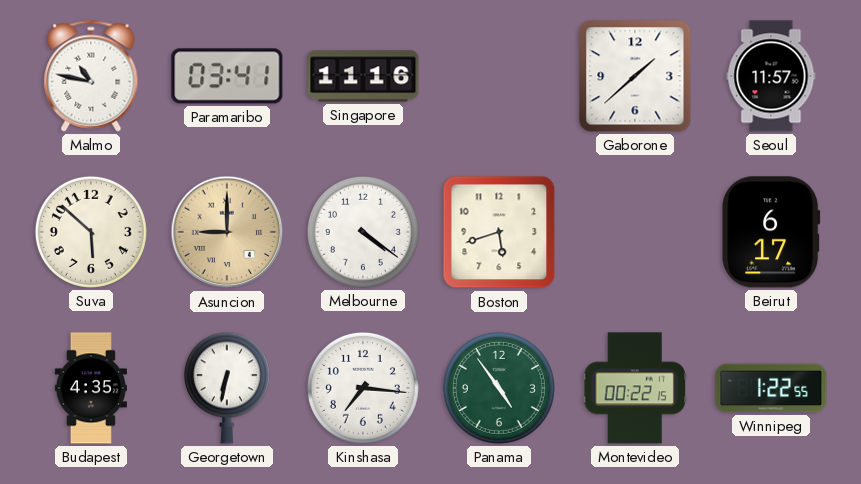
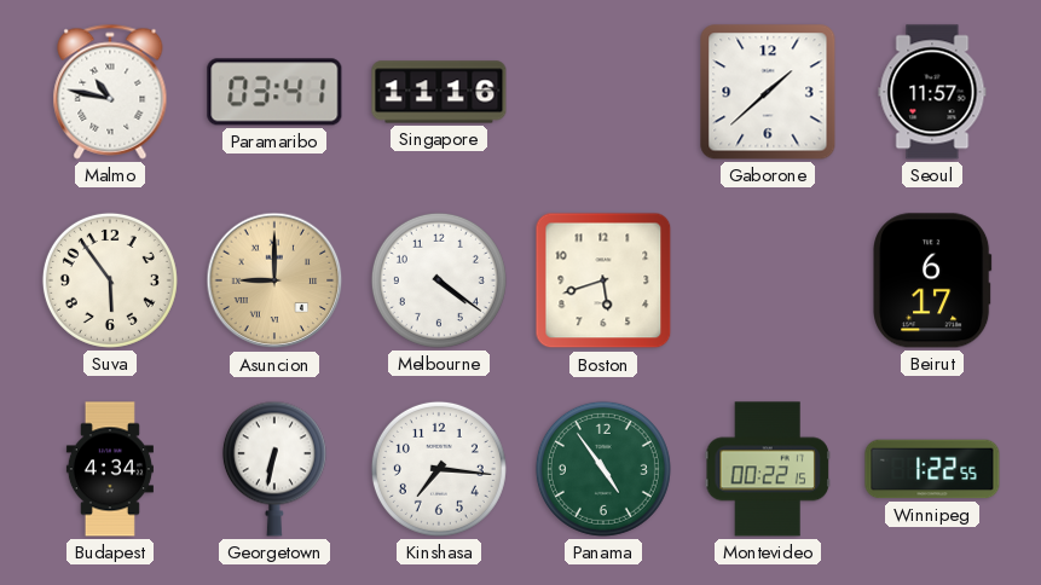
Suva: 5:52 -> 5:54
Budapest: 4:35 -> 4:34
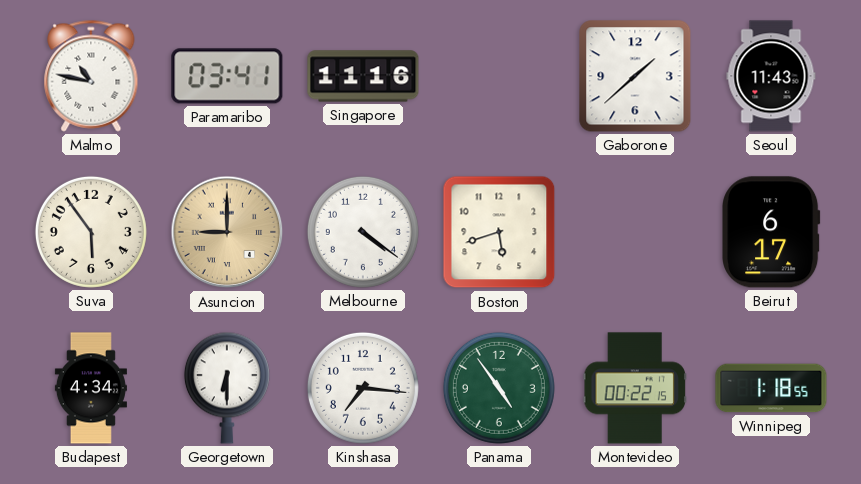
Seoul: 11:57 -> 11:43
Georgetown: 6:32 -> 6:30
Winnipeg: 1:22 -> 1:18
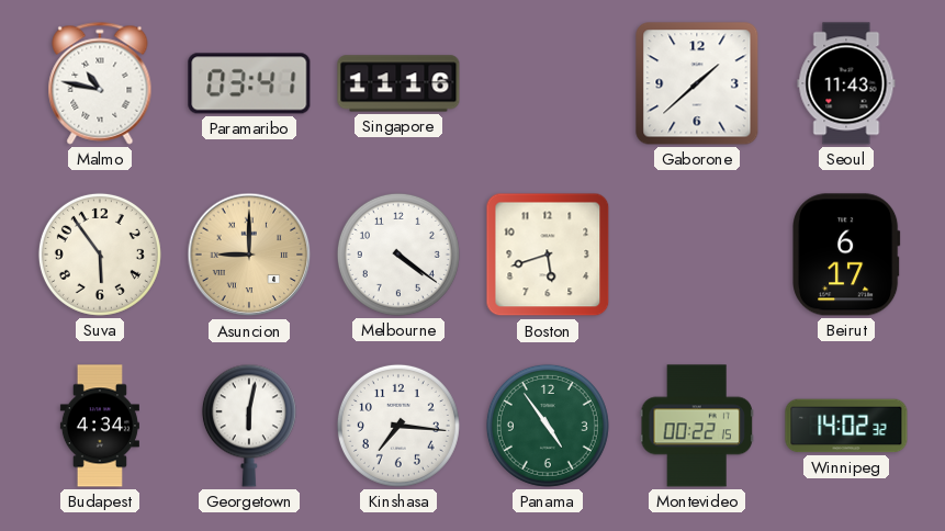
Georgetown: 6:30 -> 6:02
Winnipeg: 1:18 -> 14:02
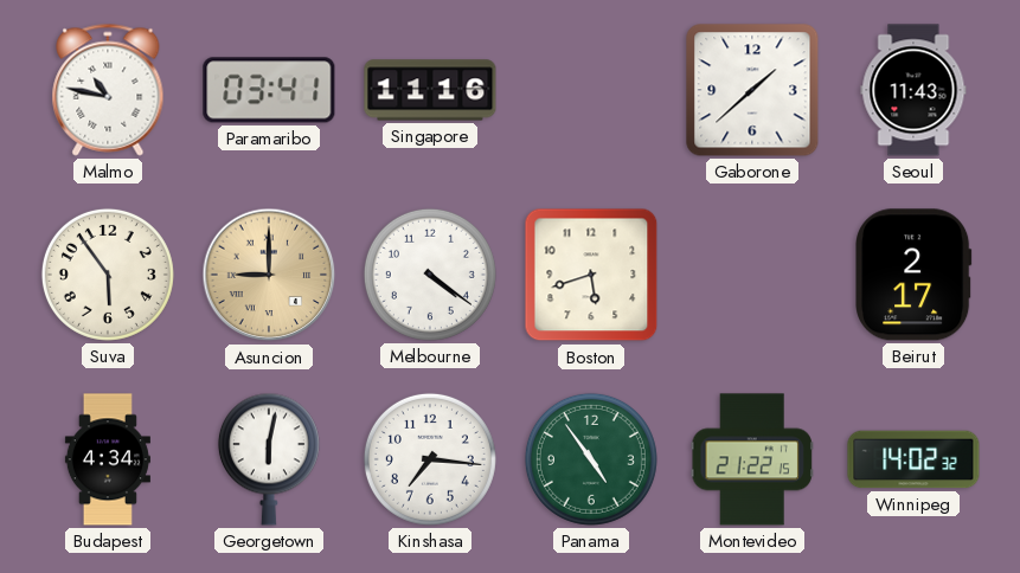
Beirut: 6:17 -> 2:17
Montevideo: 00:22 -> 21:22
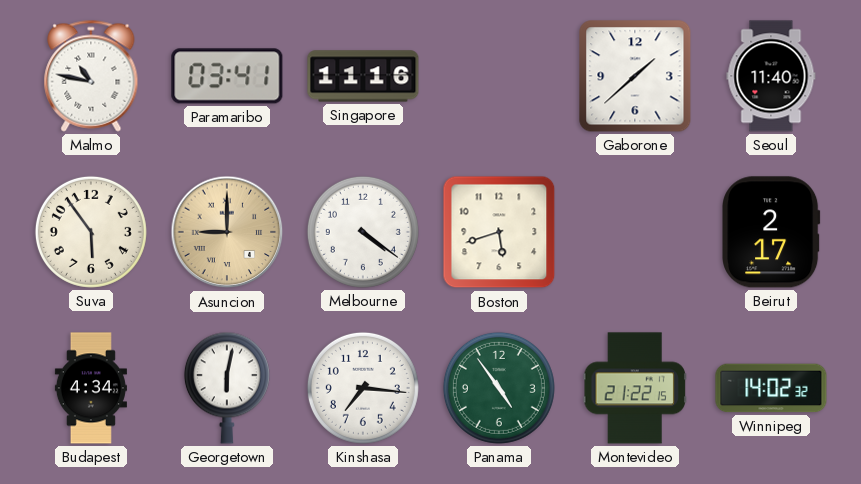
Seoul: 11:43 -> 11:40
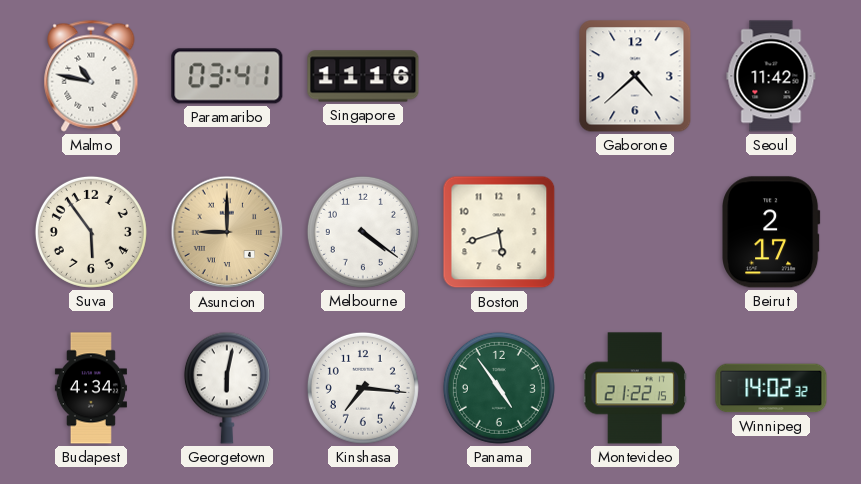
Gaborone: 1:38 -> 4:38
Seoul: 11:40 -> 11:42
